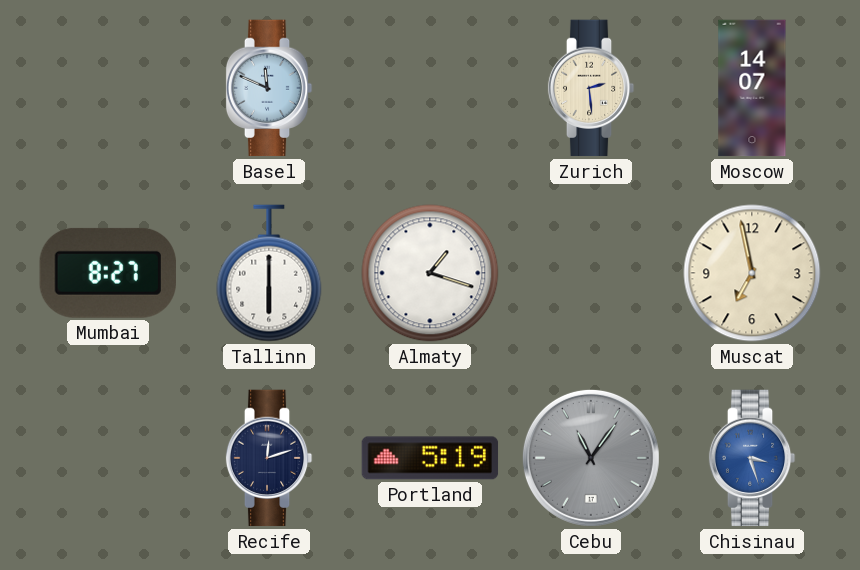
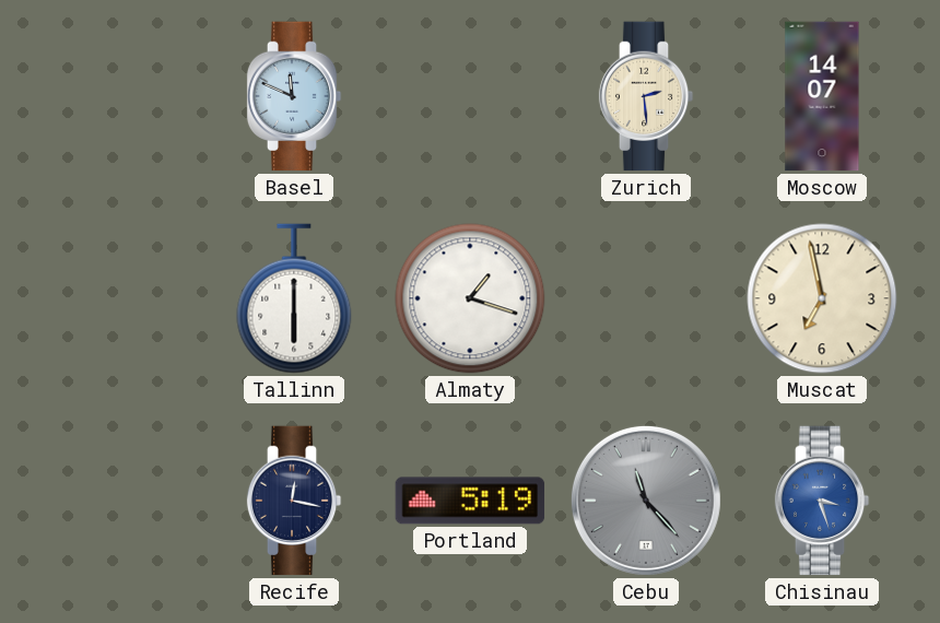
Mumbai: 8:27 -> none
Recife: 12:12 -> 12:17
Cebu: 11:06 -> 11:23
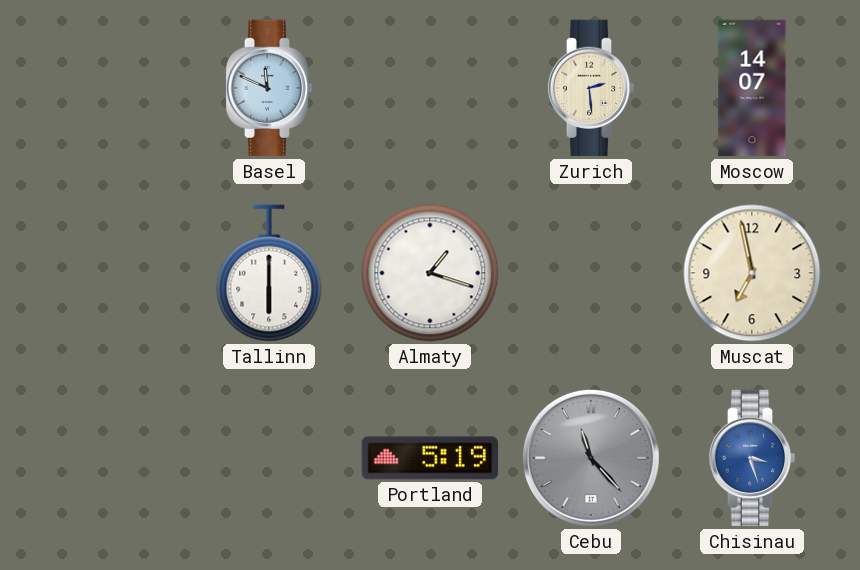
Recife: 12:17 -> none
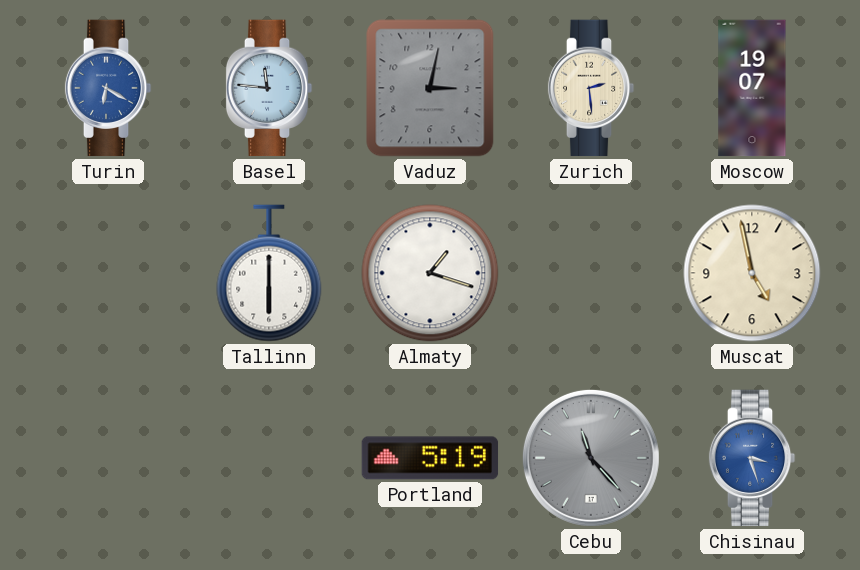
Turin: none -> 6:20
Basel: 11:49 -> 11:46
Vaduz: none -> 3:02
Moscow: 14:07 -> 19:07
Muscat: 6:58 -> 4:58
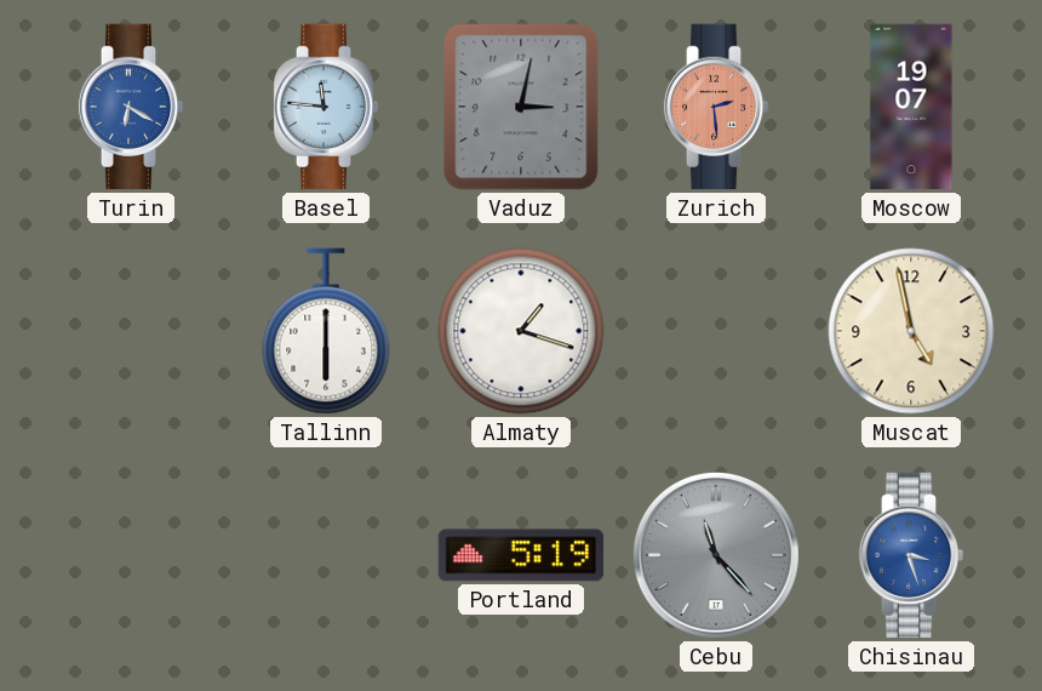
Zurich dial: cream -> salmon
